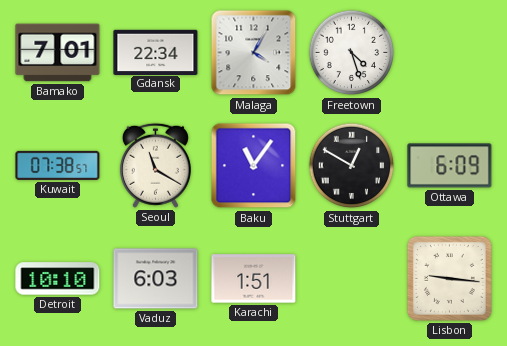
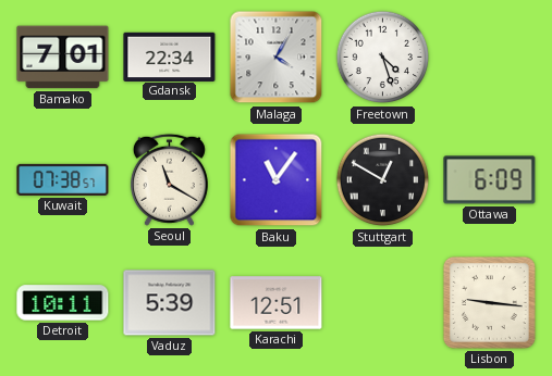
Detroit: 10:10 -> 10:11
Vaduz: 6:03 -> 5:39
Karachi: 1:51 -> 12:51
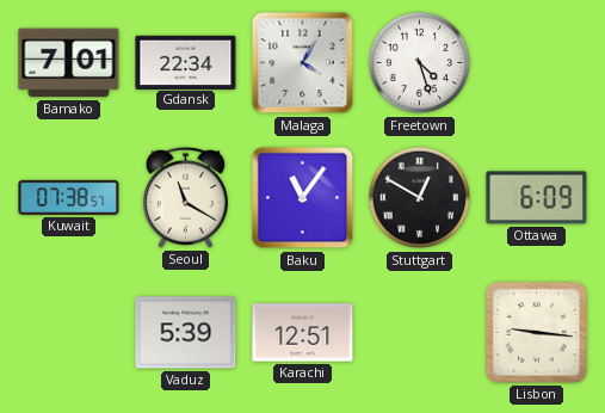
Detroit: 10:11 -> none
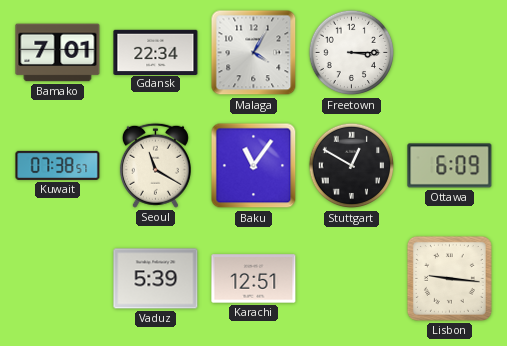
Freetown: 4:27 -> 3:15
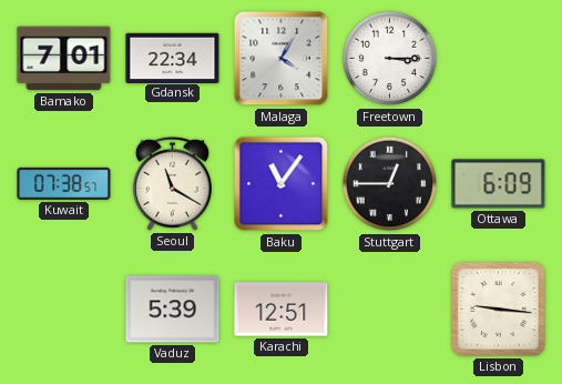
Stuttgart: 12:50 -> 12:45
